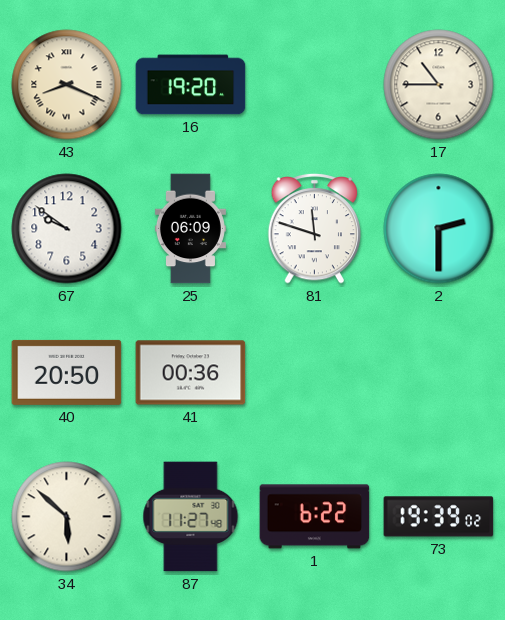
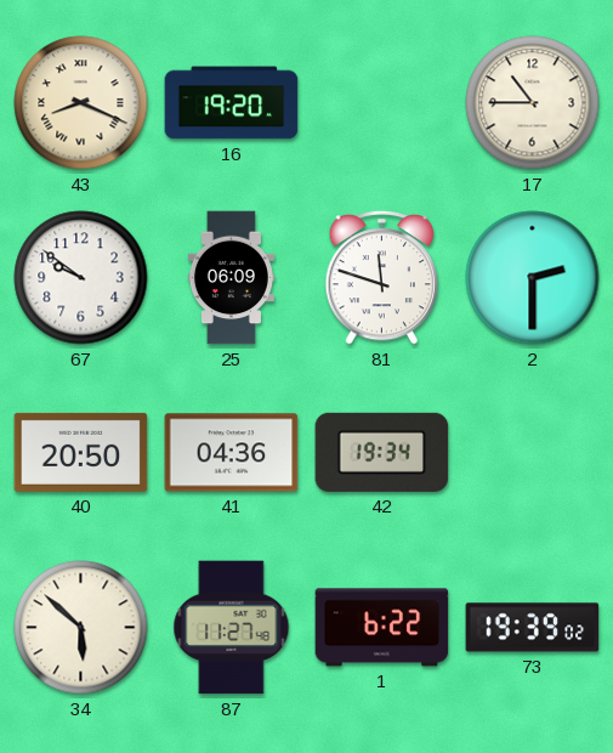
41: 00:36 -> 04:36
42: none -> 19:34
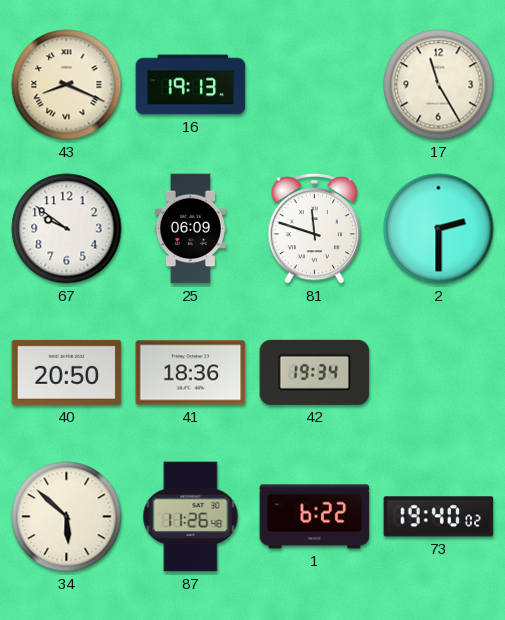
16: 19:20 -> 19:13
17: 10:45 -> 11:25
41: 04:36 -> 18:36
87: 11:27 -> 11:26
73: 19:39 -> 19:40
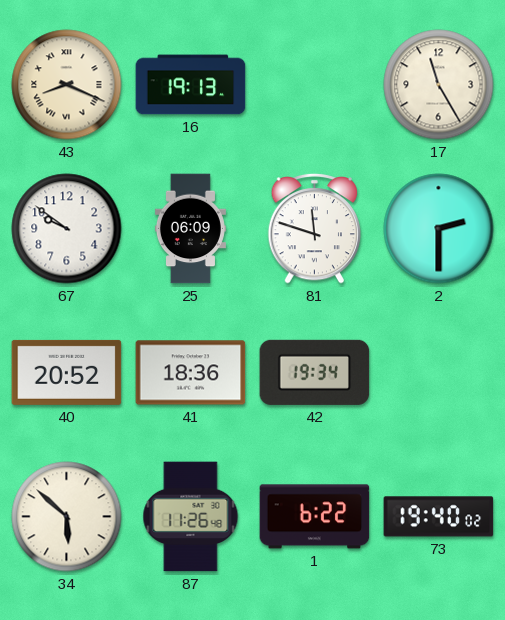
40: 20:50 -> 20:52
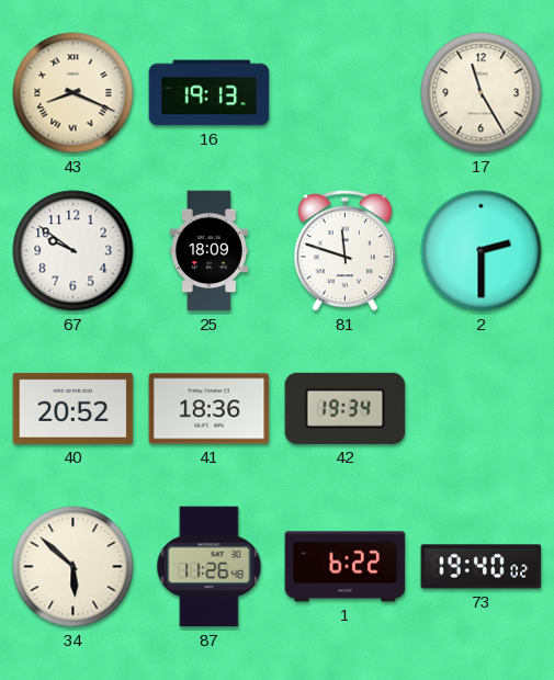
25: 06:09 -> 18:09
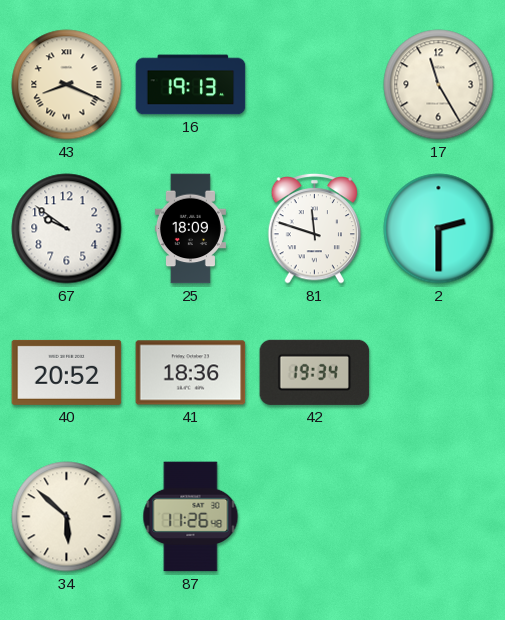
1: 6:22 -> none
73: 19:40 -> none
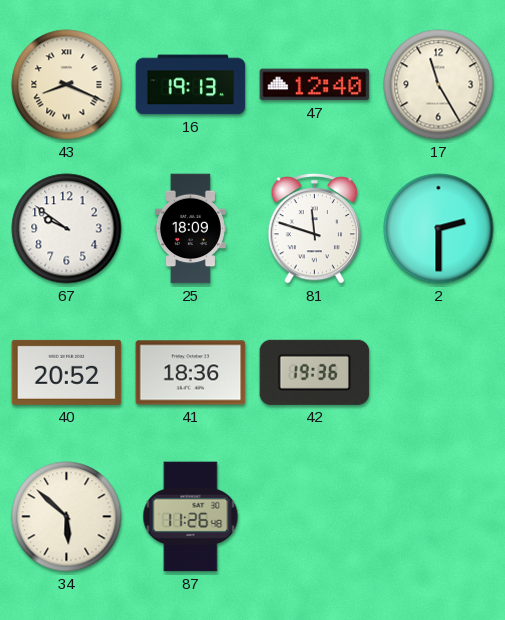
47: none -> 12:40
42: 19:34 -> 19:36
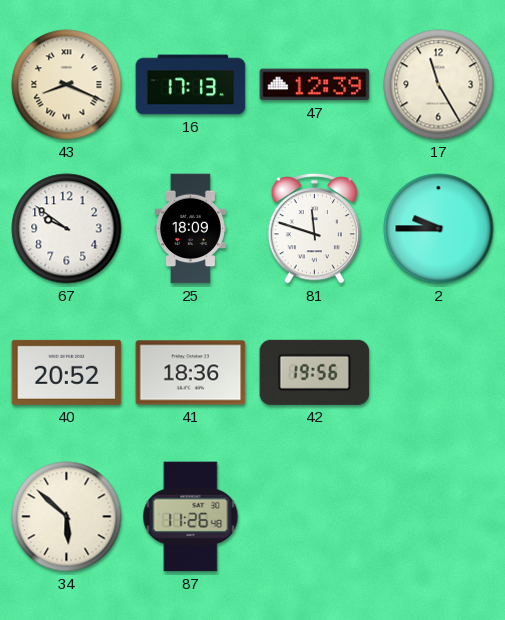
16: 19:13 -> 17:13
47: 12:40 -> 12:39
2: 2:30 -> 9:45
42: 19:36 -> 19:56
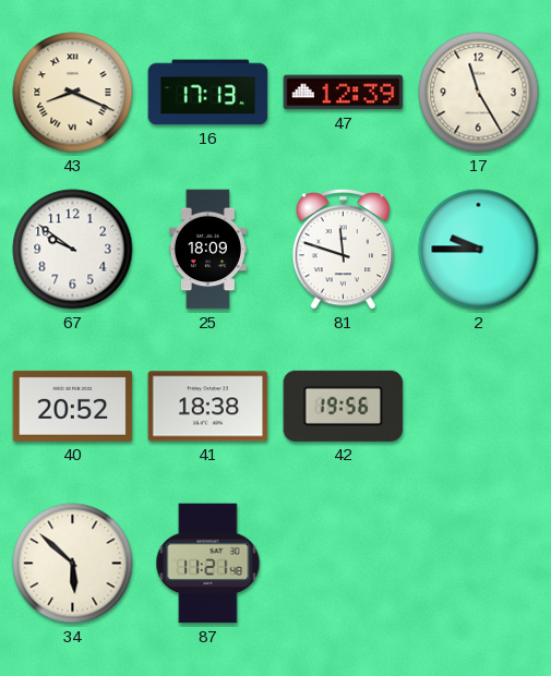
41: 18:36 -> 18:38
87: 11:26 -> 11:21
